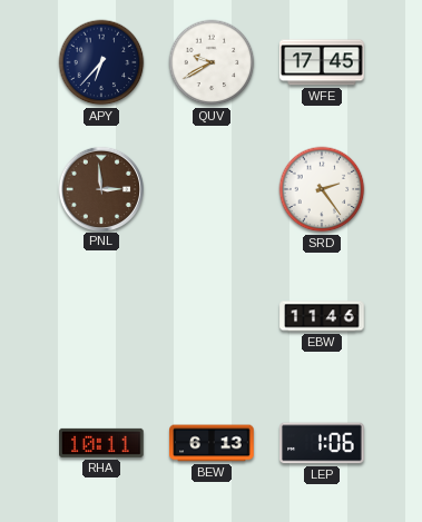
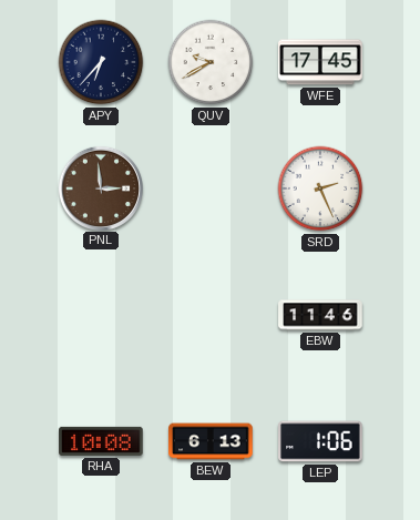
SRD: 2:24 -> 2:26
RHA: 10:11 -> 10:08
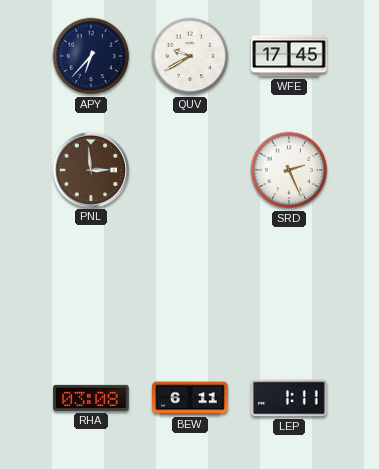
EBW: 11:46 -> none
RHA: 10:08 -> 03:08
BEW: 6:13 -> 6:11
LEP: 1:06 -> 1:11
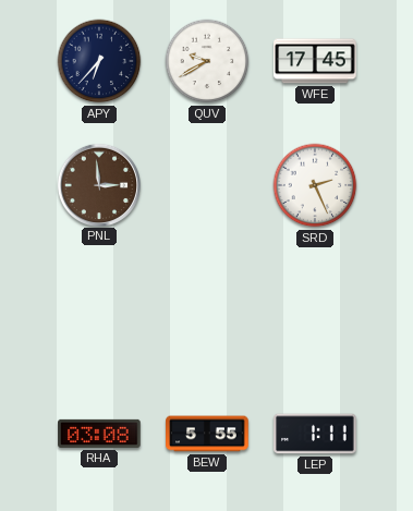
BEW: 6:11 -> 5:55
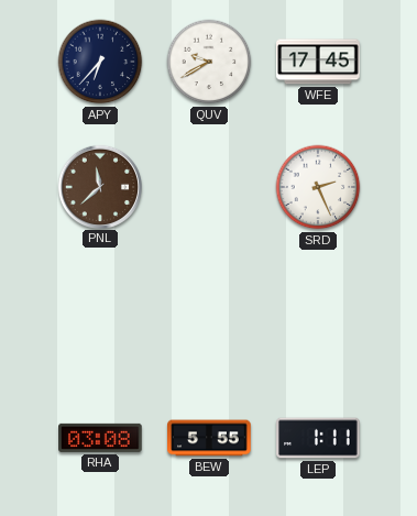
PNL: 2:59 -> 11:38
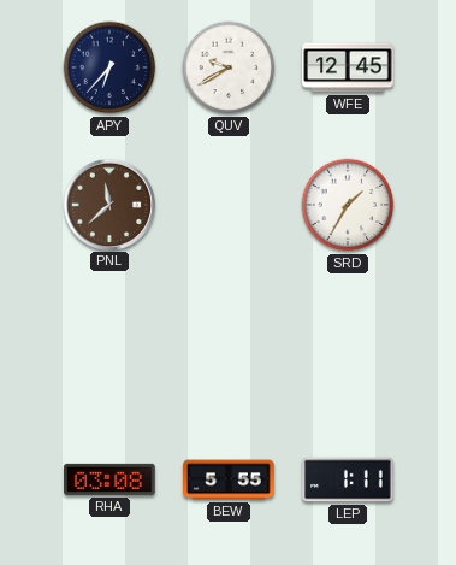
WFE: 17:45 -> 12:45
SRD: 2:26 -> 1:35
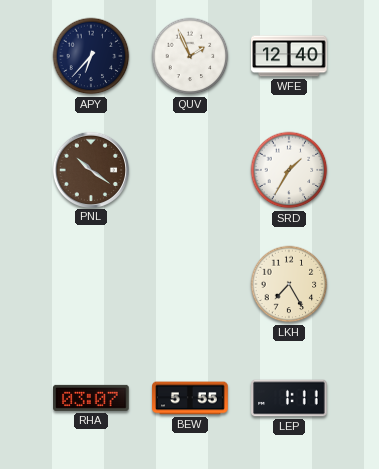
QUV: 9:40 -> 1:56
WFE: 12:45 -> 12:40
PNL: 11:38 -> 10:21
LKH: none -> 7:25
RHA: 03:08 -> 03:07
